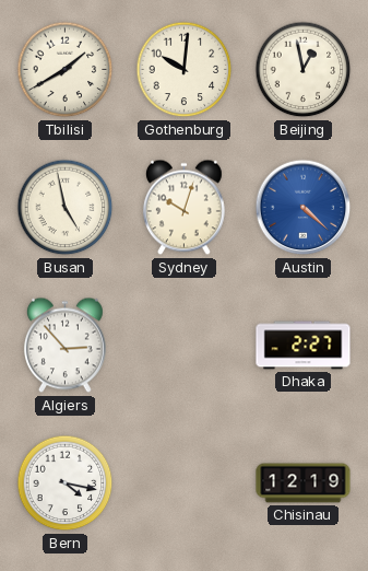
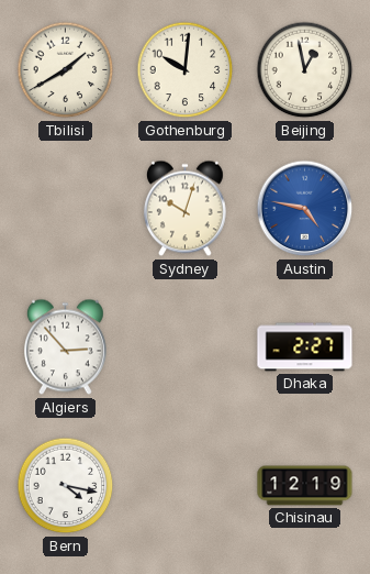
Busan: 4:58 -> none
Austin: 4:22 -> 4:47
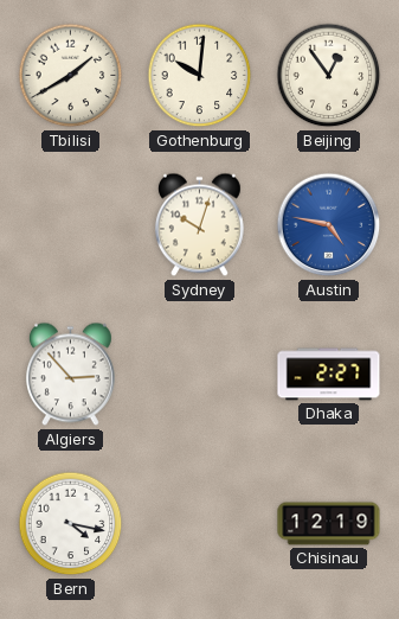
Beijing: 12:58 -> 12:54
